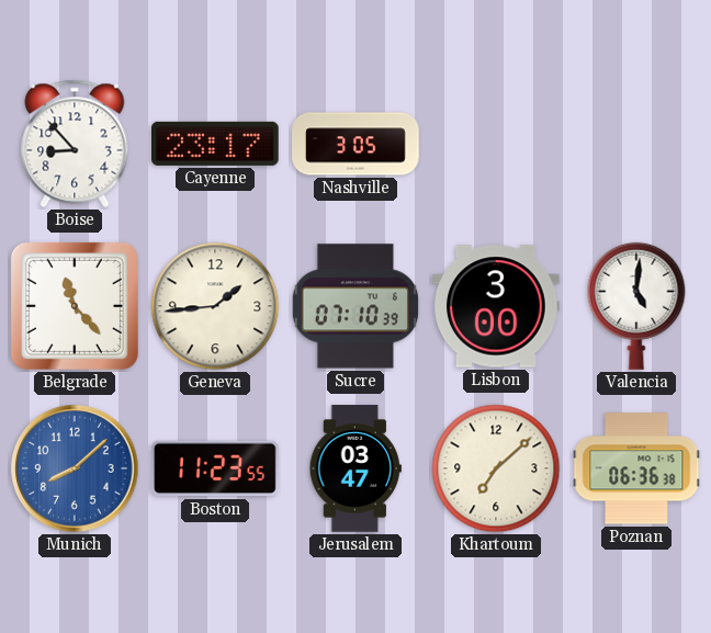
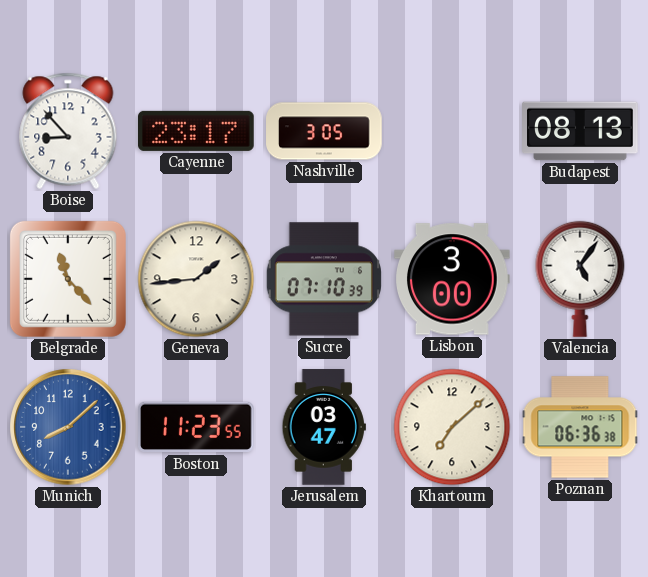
Budapest: none -> 08:13
Valencia: 5:01 -> 5:06
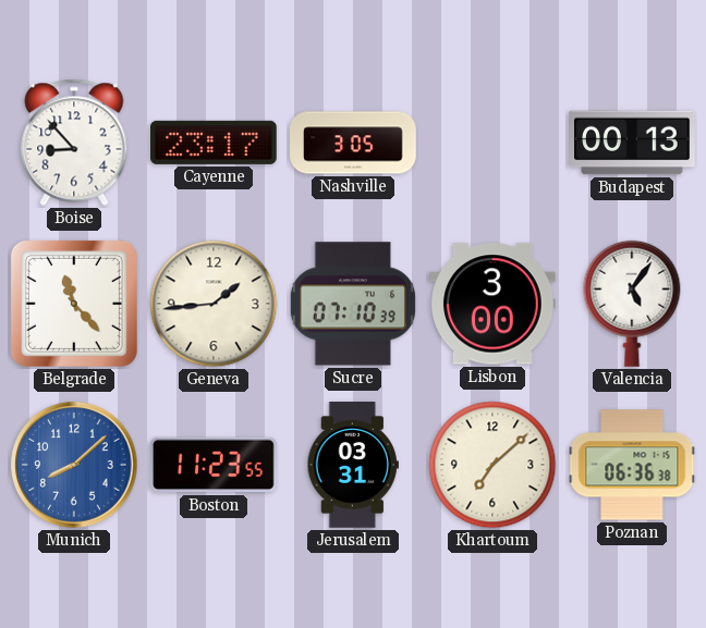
Budapest: 08:13 -> 00:13
Jerusalem: 03:47 -> 03:31
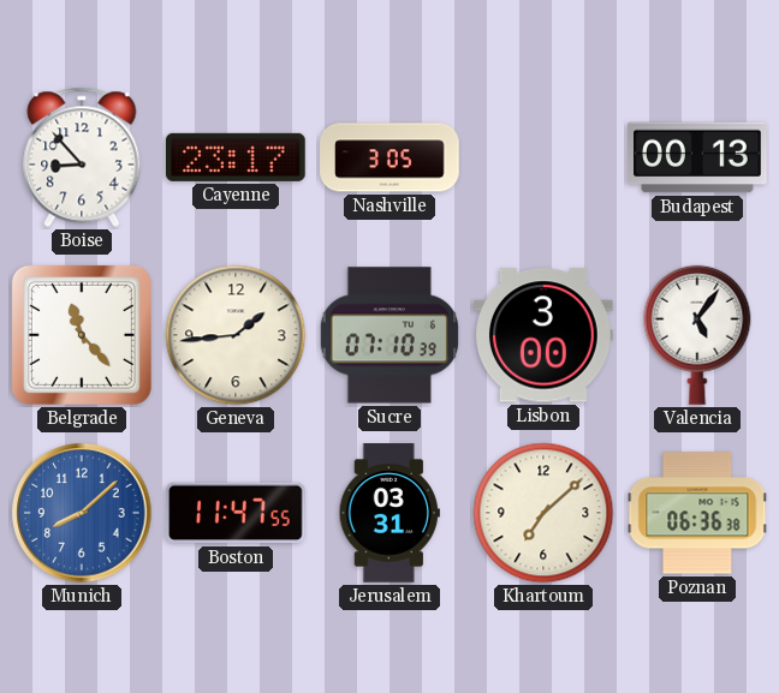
Boston: 11:23 -> 11:47
